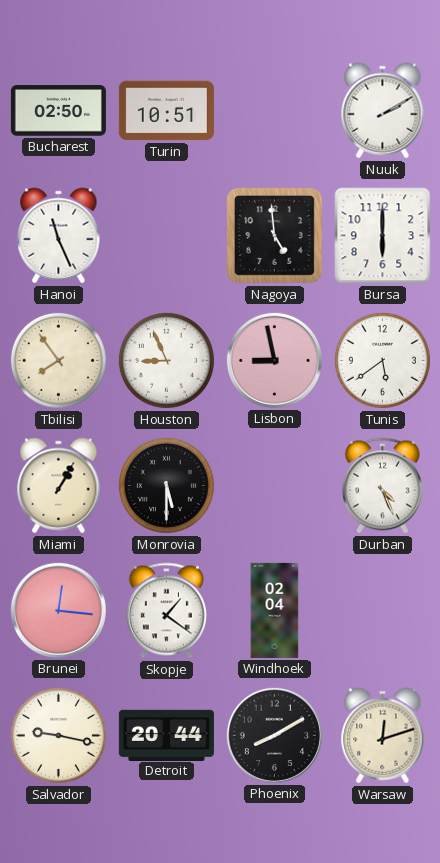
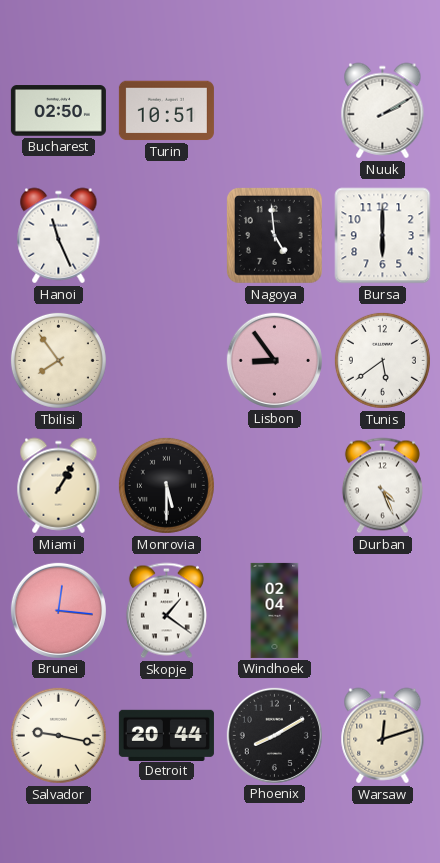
Houston: 8:56 -> none
Lisbon: 8:58 -> 8:54
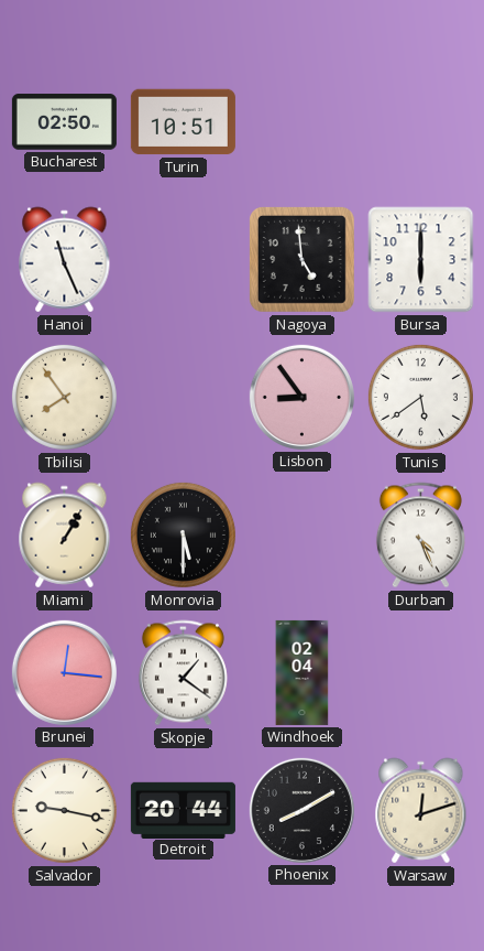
Nuuk: 2:10 -> none
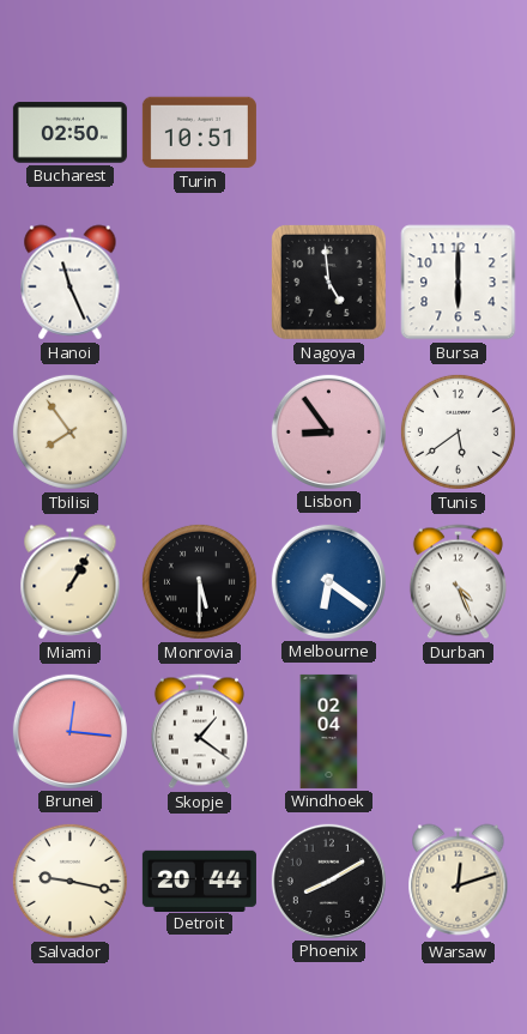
Melbourne: none -> 6:21
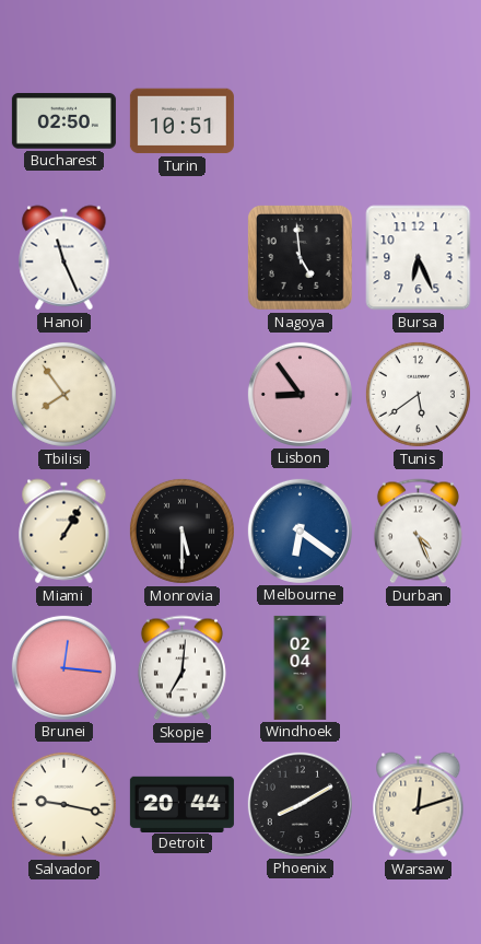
Bursa: 6:00 -> 6:26
Skopje: 1:21 -> 7:01
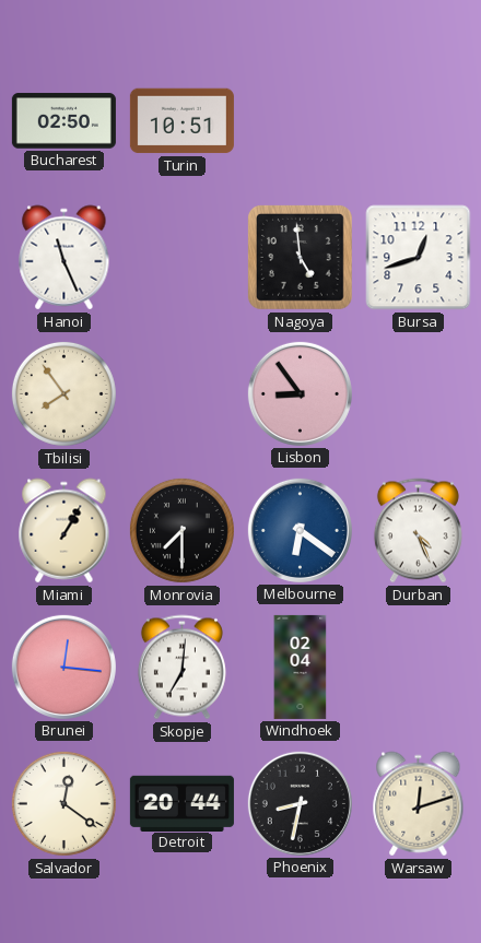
Bursa: 6:26 -> 12:42
Tunis: 5:39 -> none
Monrovia: 5:30 -> 7:30
Salvador: 9:17 -> 12:21
Phoenix: 8:10 -> 8:32
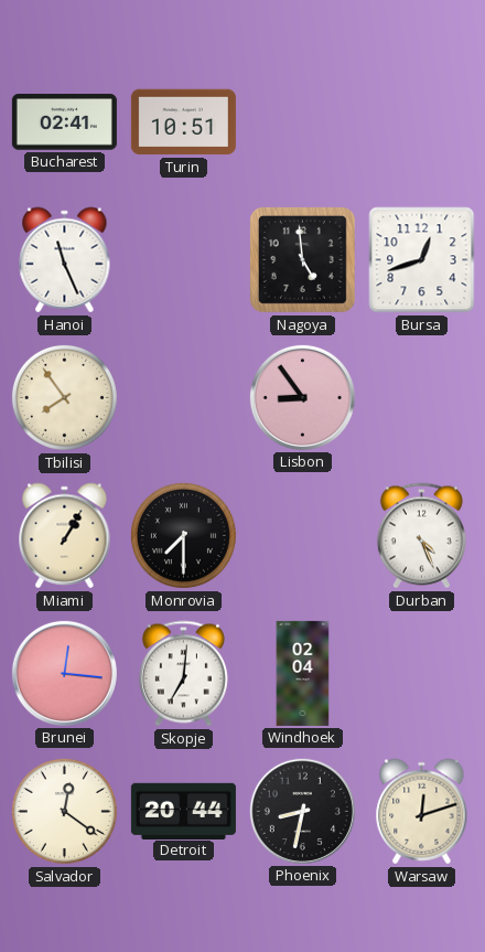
Bucharest: 02:50 -> 02:41
Melbourne: 6:21 -> none
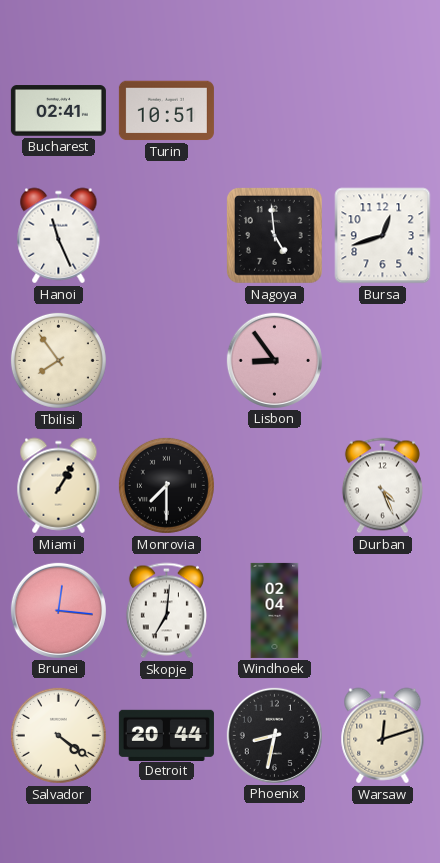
Salvador: 12:21 -> 4:21
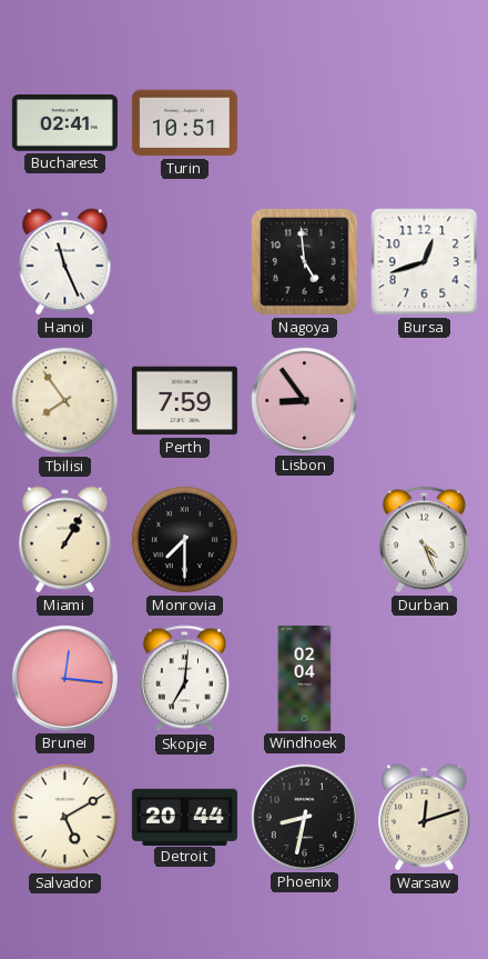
Perth: none -> 7:59
Salvador: 4:21 -> 5:10
